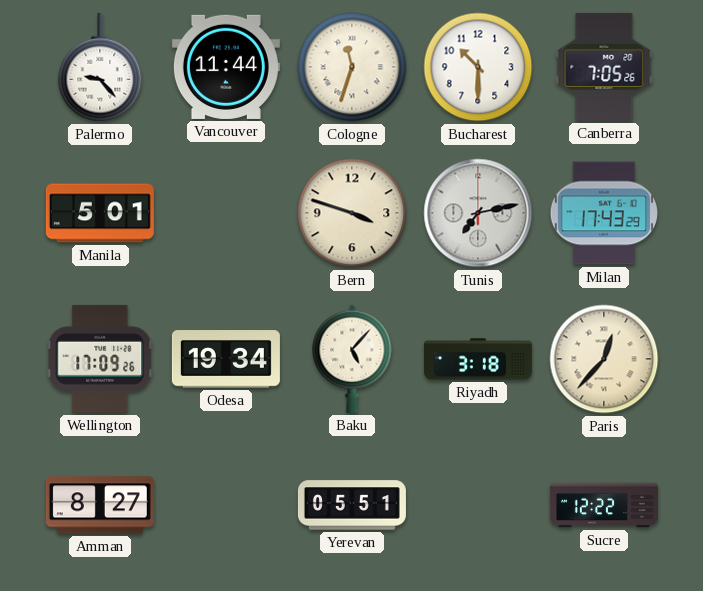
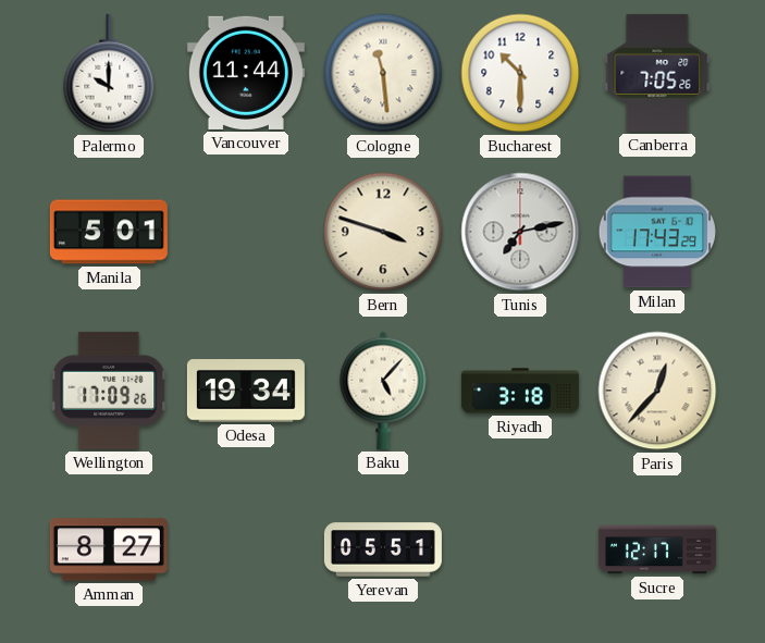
Palermo: 9:23 -> 10:00
Cologne: 11:33 -> 11:29
Sucre: 12:22 -> 12:17
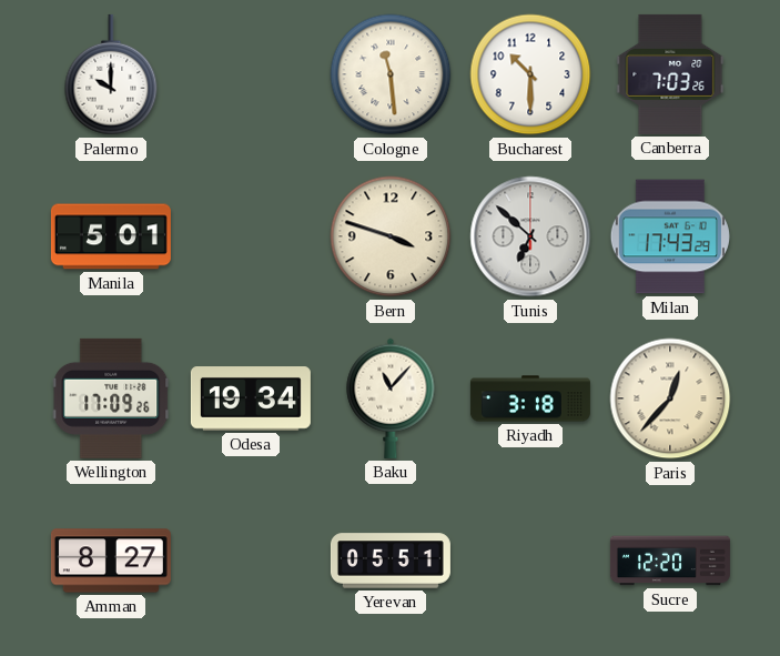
Vancouver: 11:44 -> none
Canberra: 7:05 -> 7:03
Tunis: 7:13 -> 6:52
Baku: 5:07 -> 11:07
Sucre: 12:17 -> 12:20
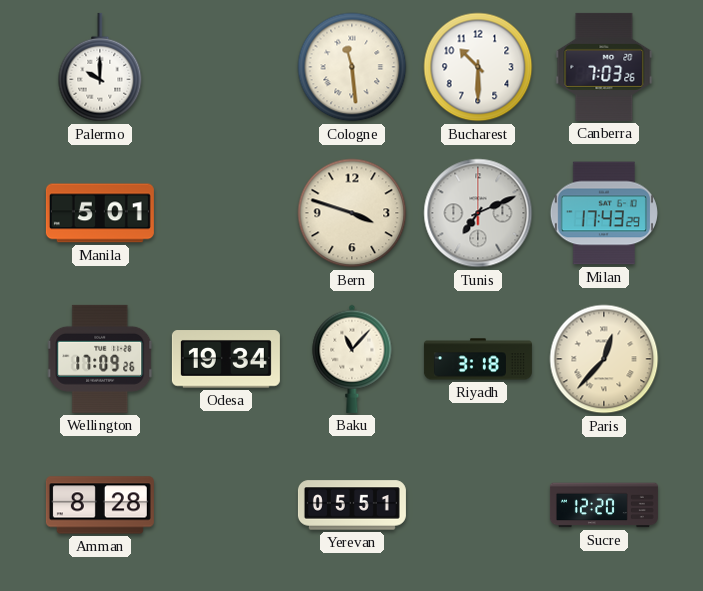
Tunis: 6:52 -> 7:11
Amman: 8:27 -> 8:28
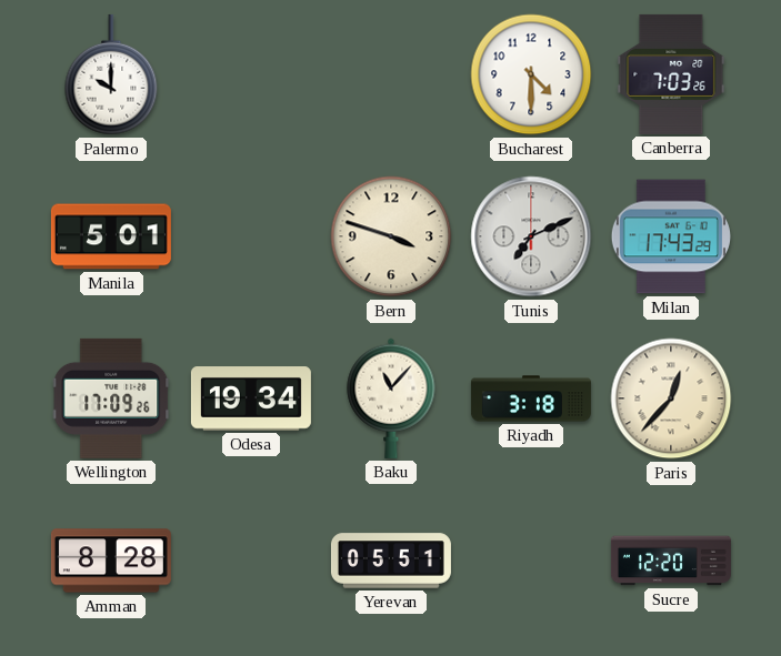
Cologne: 11:29 -> none
Bucharest: 10:30 -> 4:30
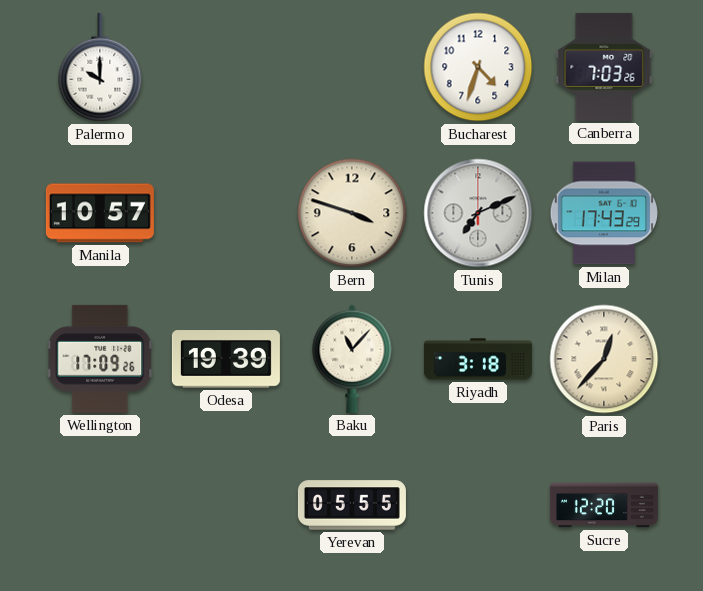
Bucharest: 4:30 -> 4:33
Manila: 5:01 -> 10:57
Odesa: 19:34 -> 19:39
Amman: 8:28 -> none
Yerevan: 05:51 -> 05:55
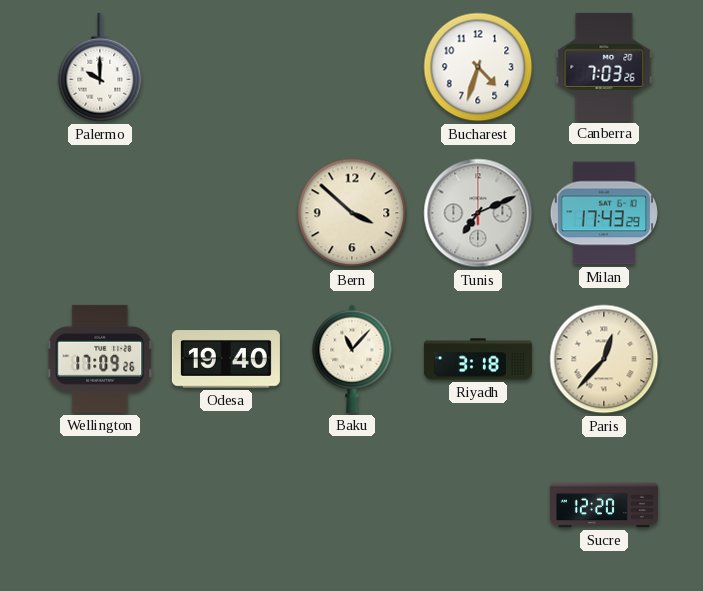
Manila: 10:57 -> none
Bern: 3:48 -> 3:52
Odesa: 19:39 -> 19:40
Yerevan: 05:55 -> none
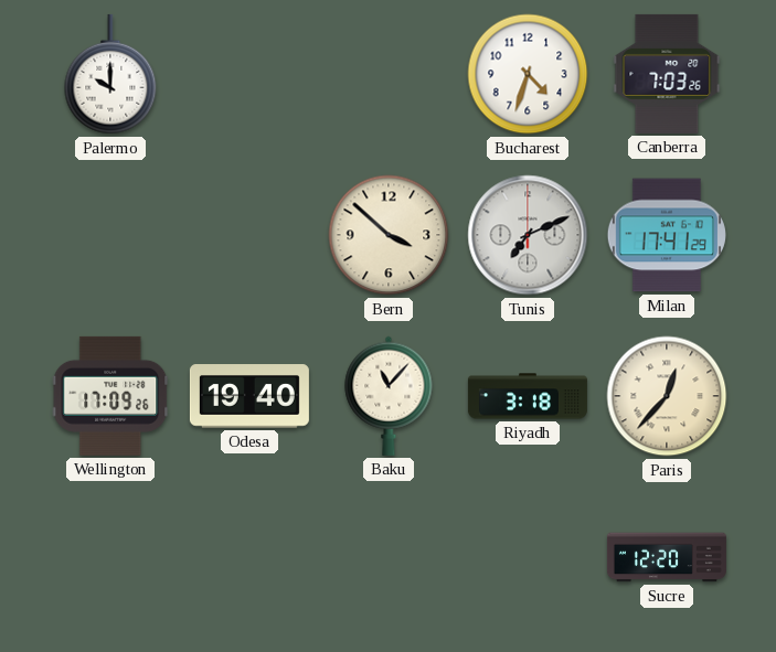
Milan: 17:43 -> 17:41
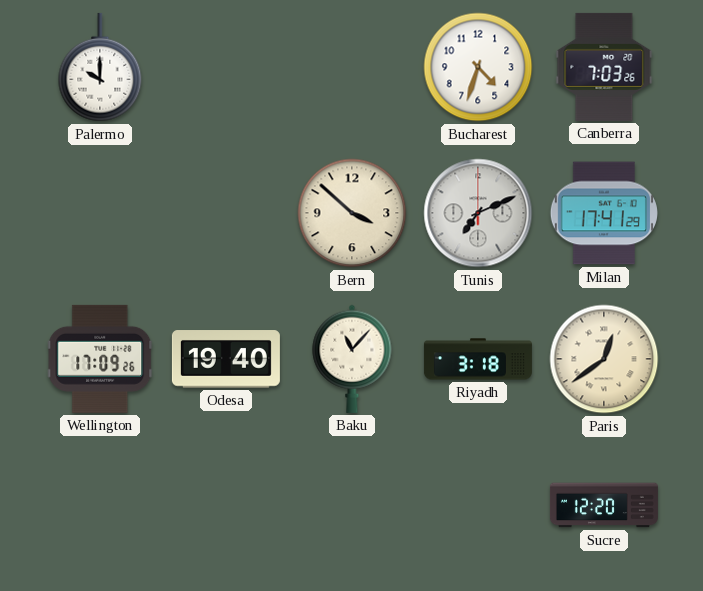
Paris: 12:37 -> 12:39
